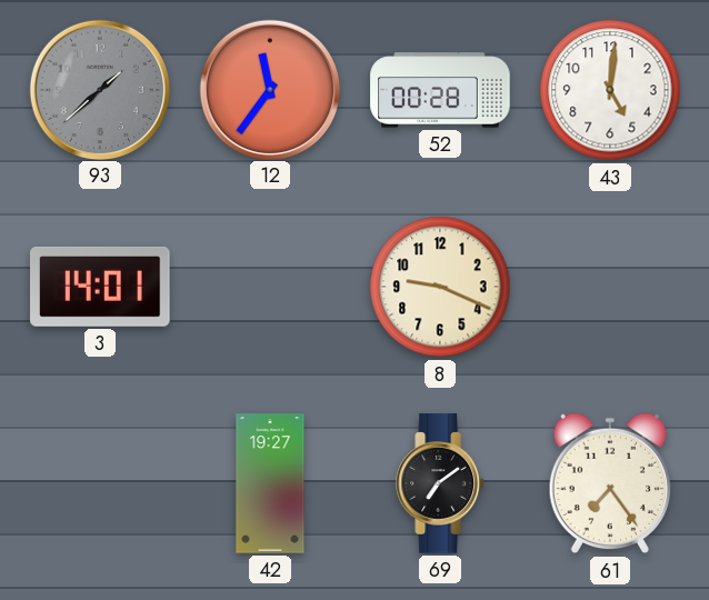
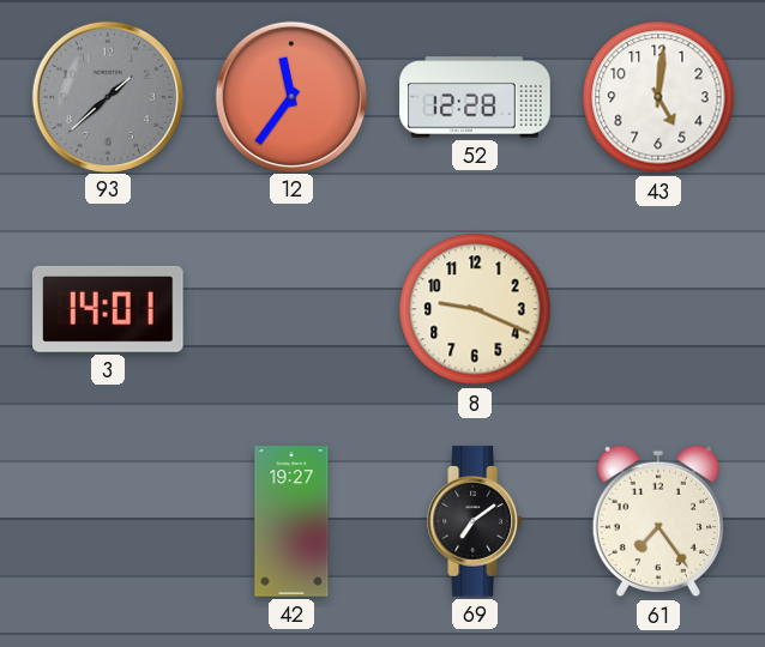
52: 00:28 -> 12:28
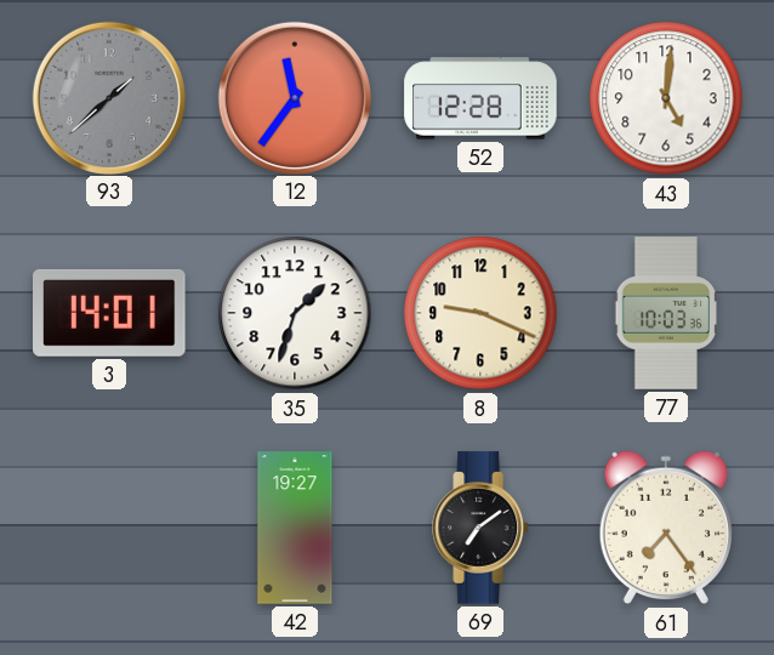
35: none -> 1:33
77: none -> 10:03
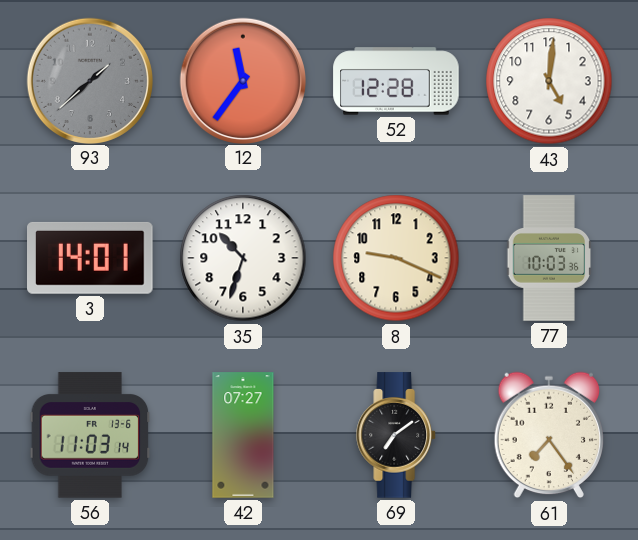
35: 1:33 -> 10:33
56: none -> 11:03
42: 19:27 -> 07:27
